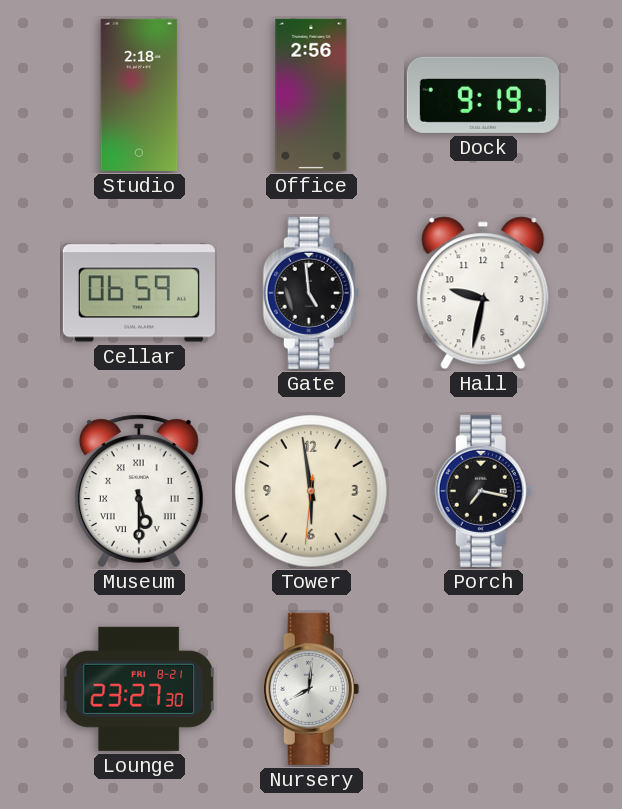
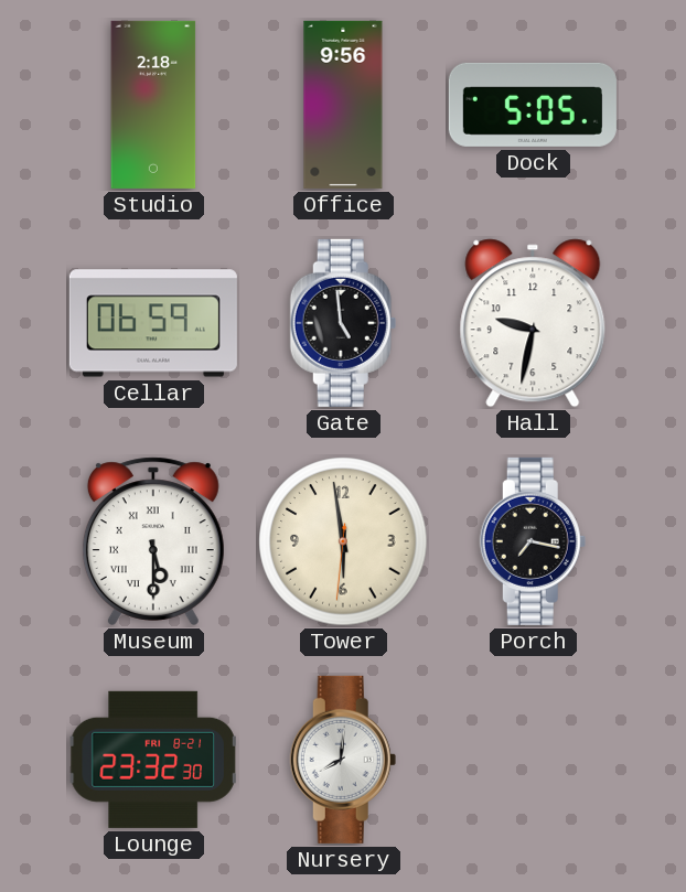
Office: 2:56 -> 9:56
Dock: 9:19 -> 5:05
Lounge: 23:27 -> 23:32
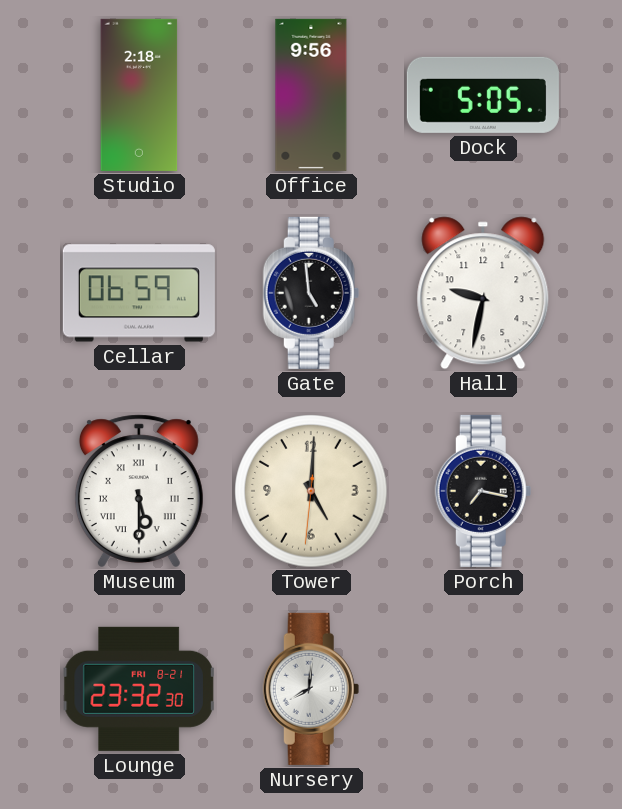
Tower: 5:58 -> 5:00
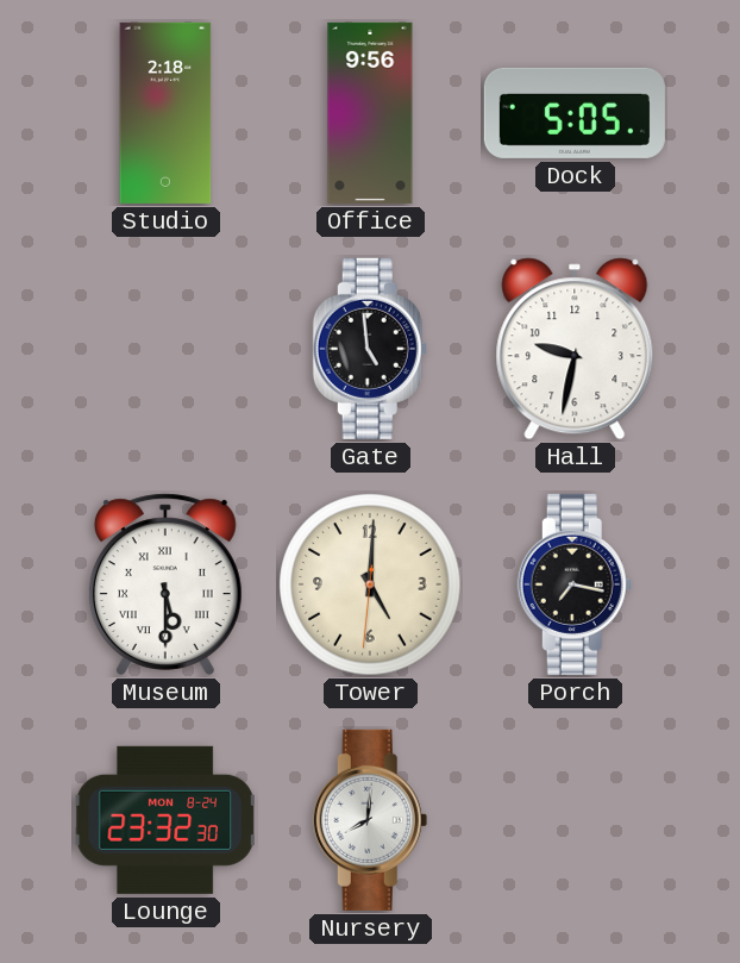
Cellar: 06:59 -> none
Lounge date: FRI 8-21 -> MON 8-24
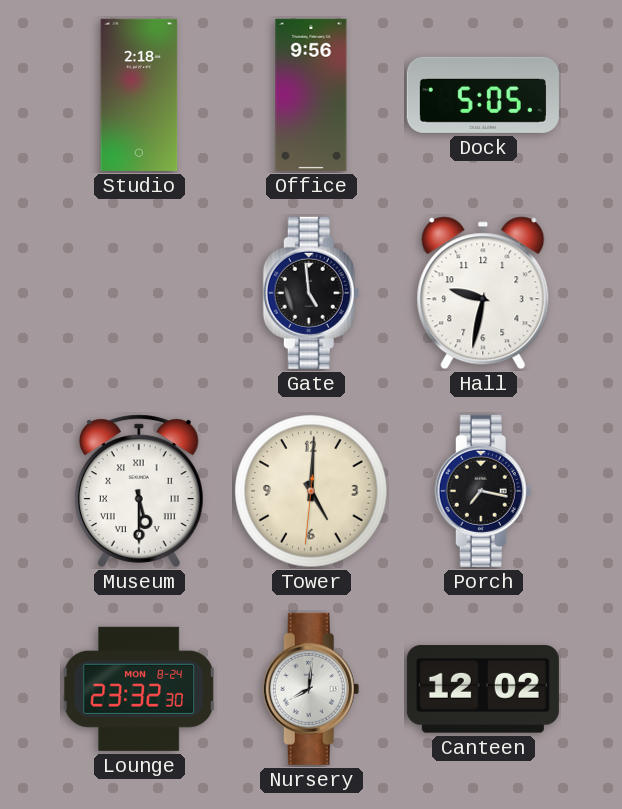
Canteen: none -> 12:02
